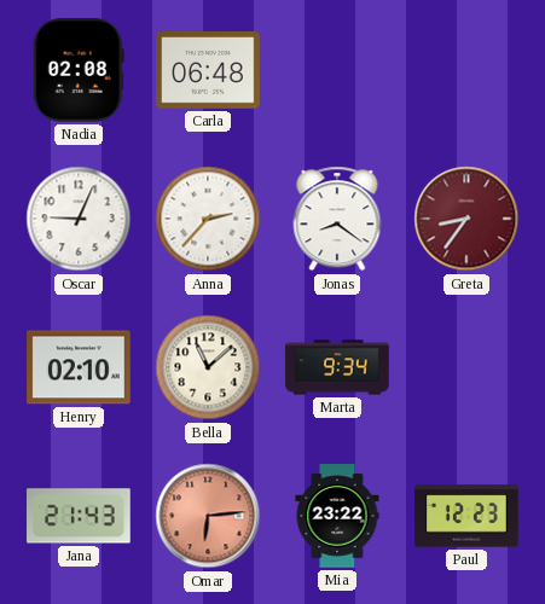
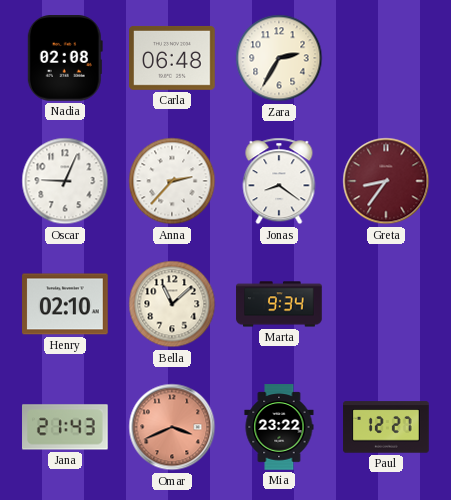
Zara: none -> 2:35
Omar: 6:14 -> 3:41
Paul: 12:23 -> 12:27
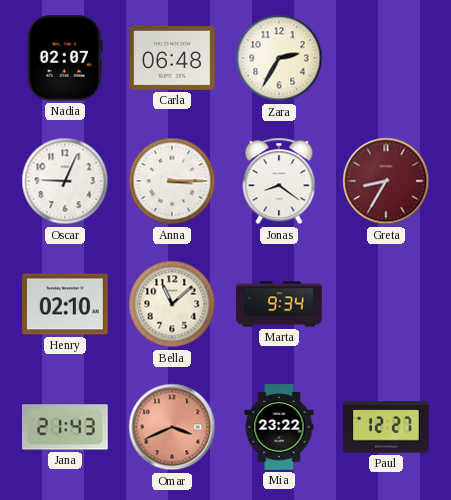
Nadia: 02:08 -> 02:07
Anna: 2:37 -> 3:15
Greta: 8:36 -> 8:35
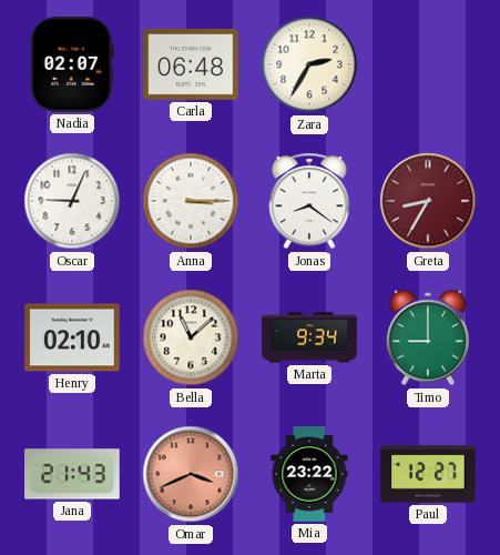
Timo: none -> 9:00
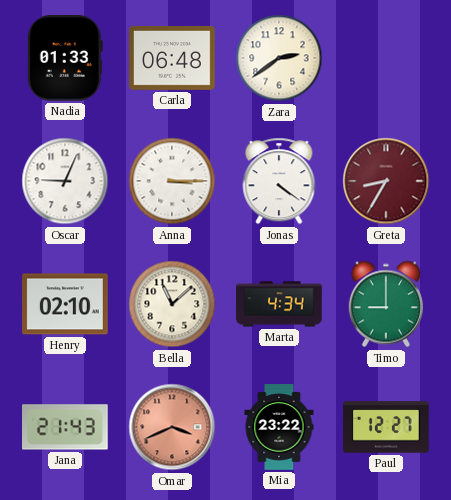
Nadia: 02:07 -> 01:33
Zara: 2:35 -> 2:39
Jonas: 8:21 -> 4:21
Marta: 9:34 -> 4:34
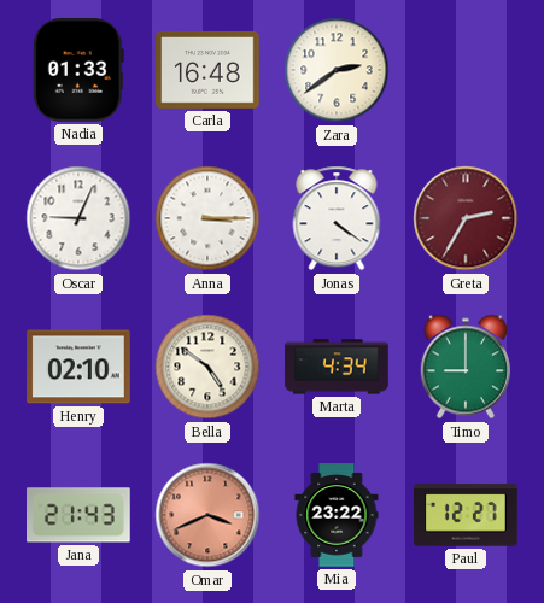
Carla: 06:48 -> 16:48
Greta: 8:35 -> 2:35
Bella: 11:08 -> 4:51
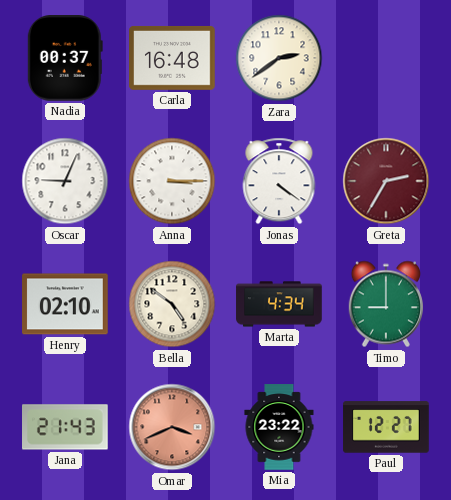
Nadia: 01:33 -> 00:37
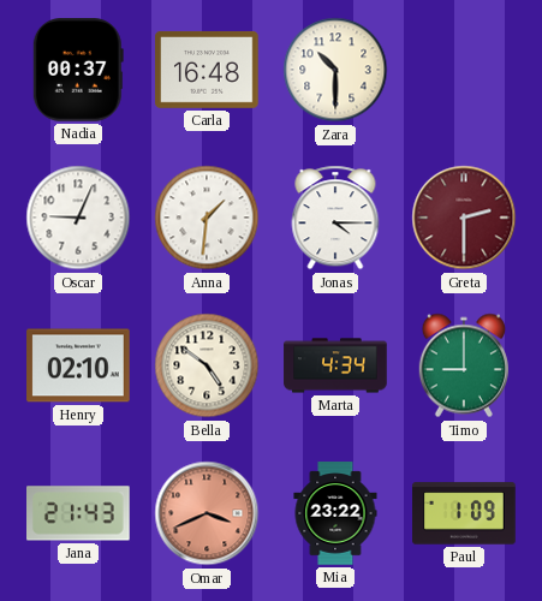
Zara: 2:39 -> 10:30
Anna: 3:15 -> 1:31
Jonas: 4:21 -> 4:15
Greta: 2:35 -> 2:30
Paul: 12:27 -> 1:09
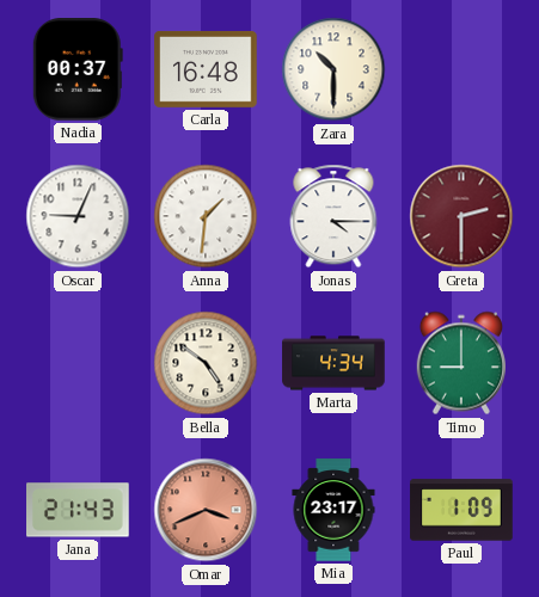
Henry: 02:10 -> none
Mia: 23:22 -> 23:17
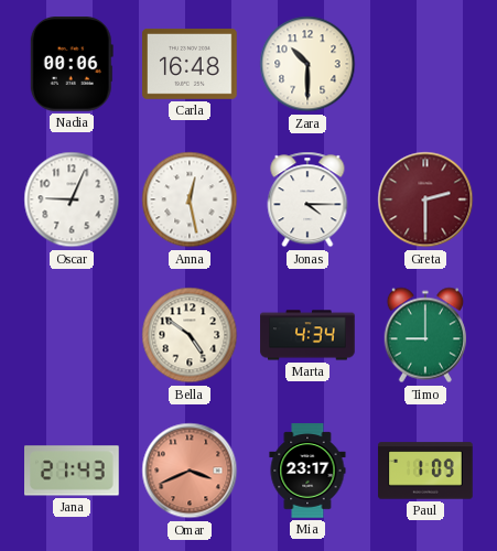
Nadia: 00:37 -> 00:06
Anna: 1:31 -> 12:28
